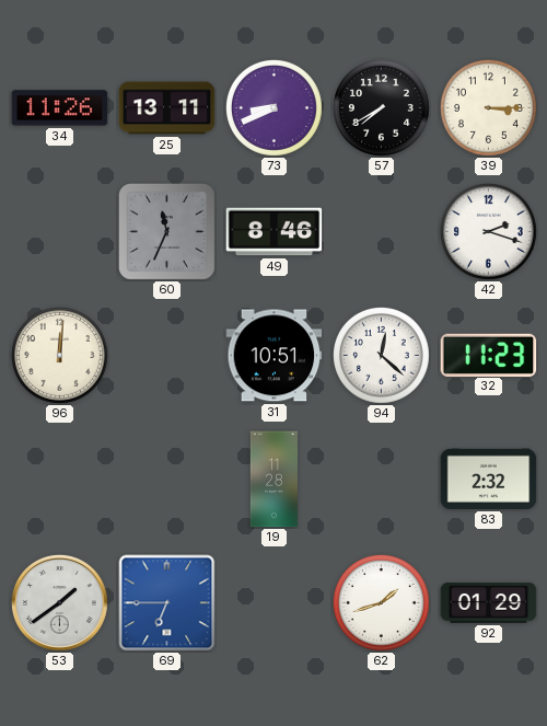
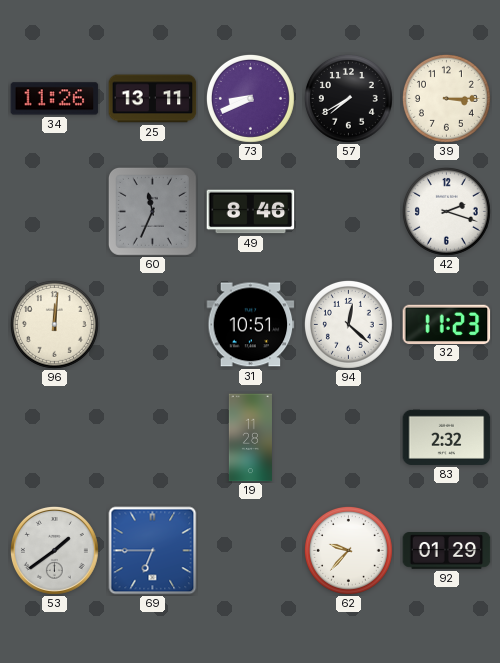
62: 1:42 -> 9:37
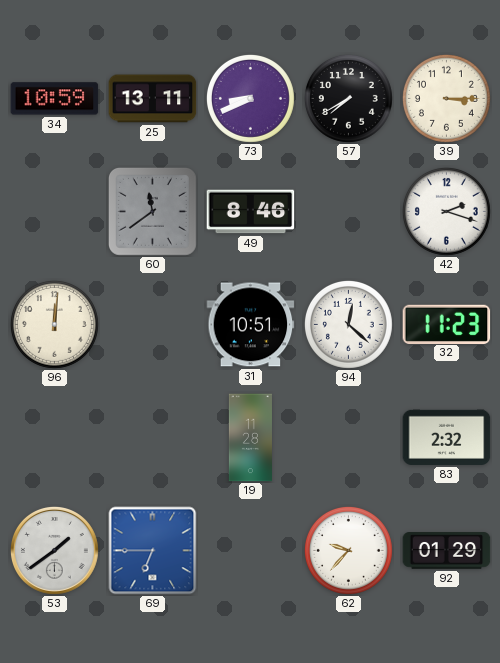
34: 11:26 -> 10:59
60: 11:34 -> 11:39
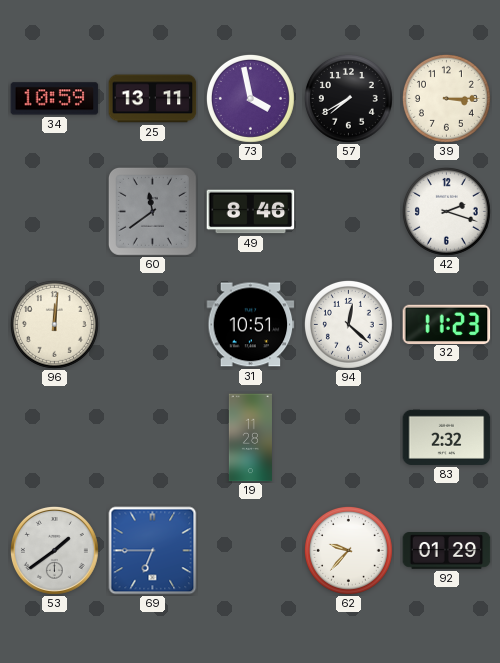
73: 8:41 -> 3:58
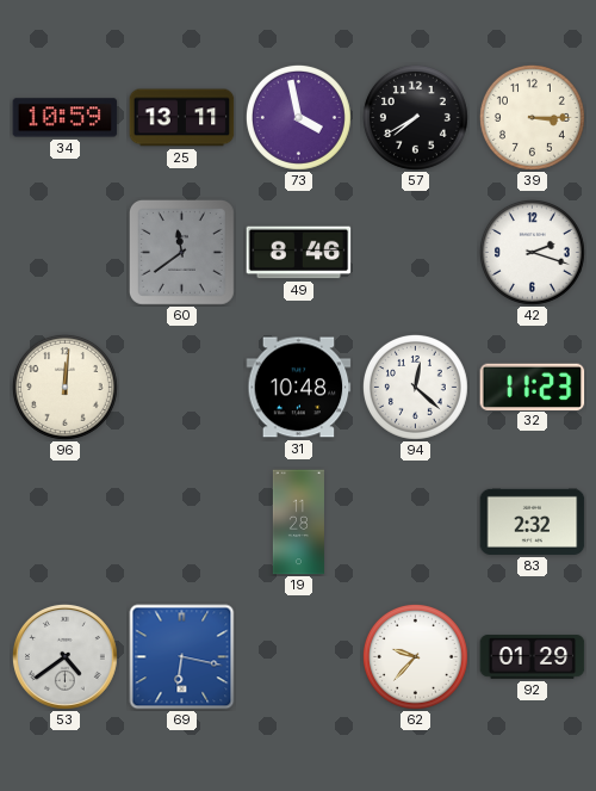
31: 10:51 -> 10:48
53: 1:39 -> 4:39
69: 6:45 -> 6:17
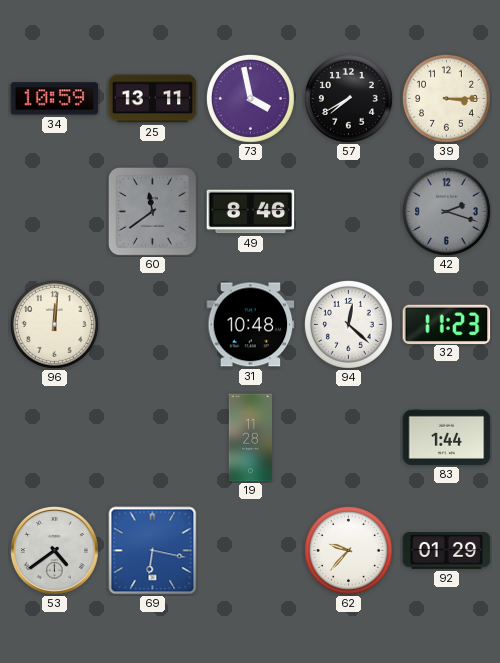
42 dial: white -> grey
83: 2:32 -> 1:44
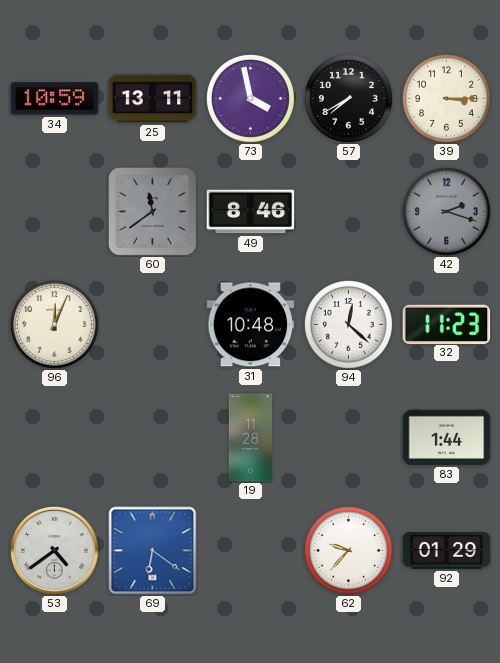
96: 12:01 -> 12:04
69: 6:17 -> 6:21
